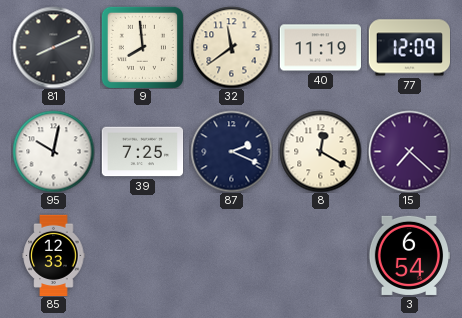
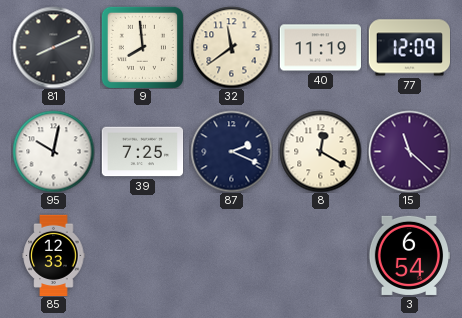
15: 7:22 -> 11:22
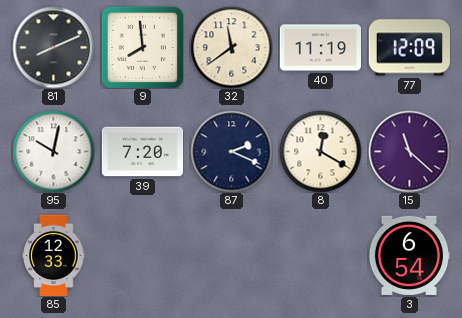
39: 7:25 -> 7:20
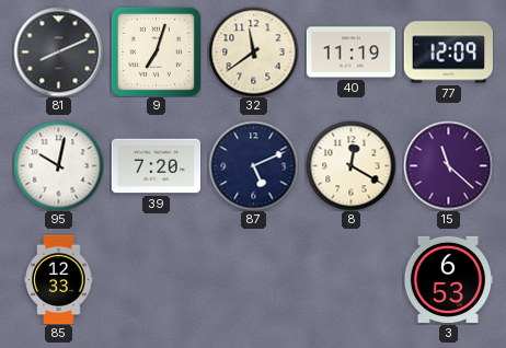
9: 7:59 -> 7:03
87: 2:19 -> 5:11
3: 6:54 -> 6:53
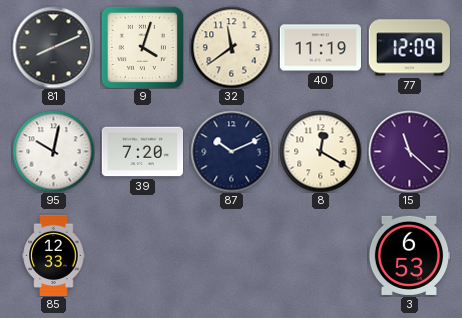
9: 7:03 -> 4:03
87: 5:11 -> 10:11
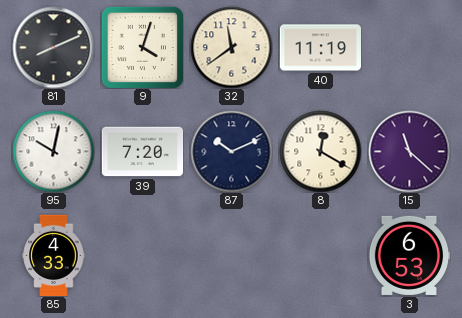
77: 12:09 -> none
85: 12:33 -> 4:33
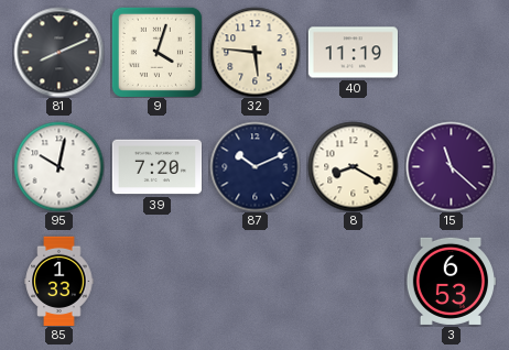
32: 11:39 -> 5:46
8: 12:20 -> 8:20
85: 4:33 -> 1:33
